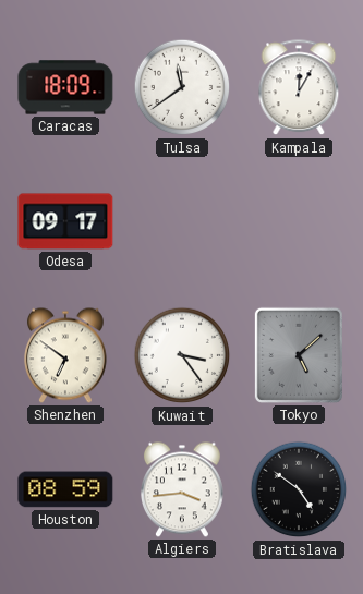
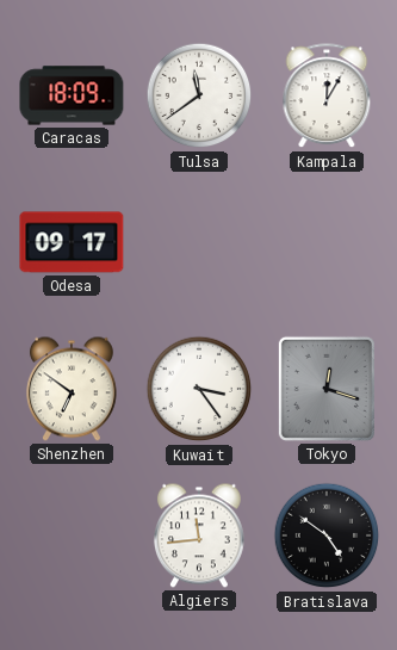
Tokyo: 5:08 -> 12:18
Houston: 08:59 -> none
Algiers: 3:44 -> 11:44
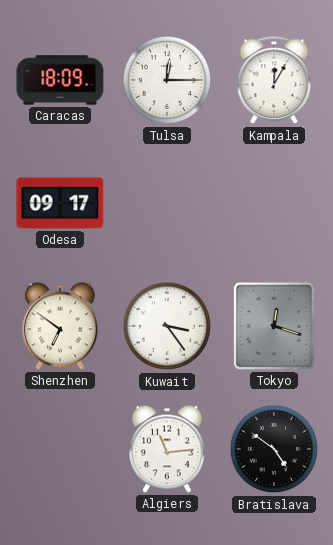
Tulsa: 11:39 -> 12:15
Algiers: 11:44 -> 11:14
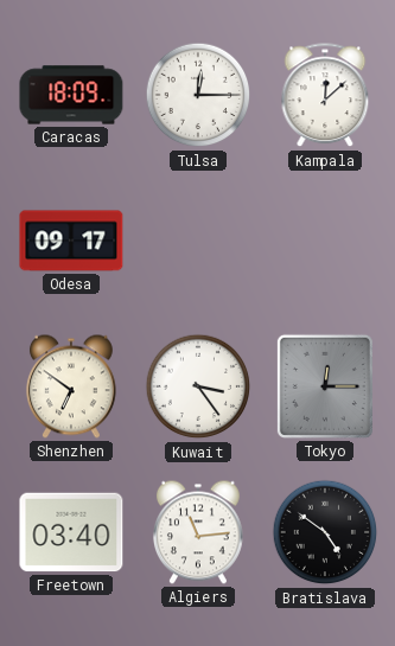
Kampala: 12:05 -> 12:08
Tokyo: 12:18 -> 12:15
Freetown: none -> 03:40
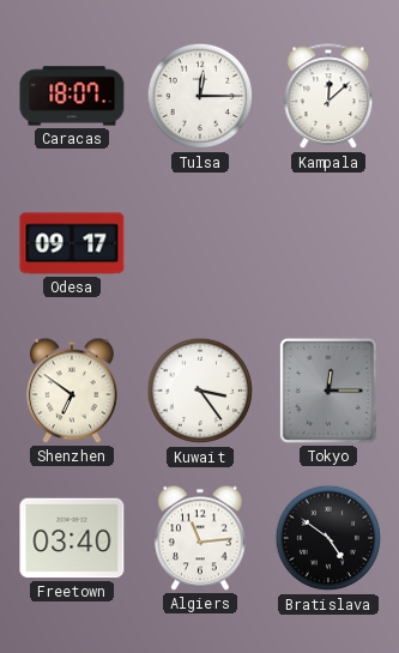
Caracas: 18:09 -> 18:07
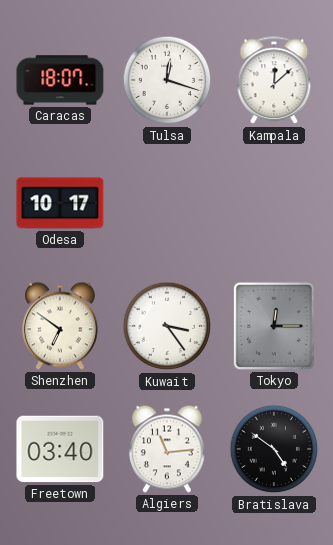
Tulsa: 12:15 -> 12:18
Odesa: 09:17 -> 10:17
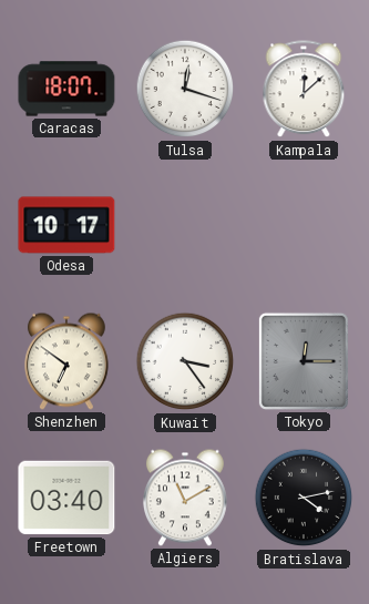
Algiers: 11:14 -> 11:10
Bratislava: 4:51 -> 4:13
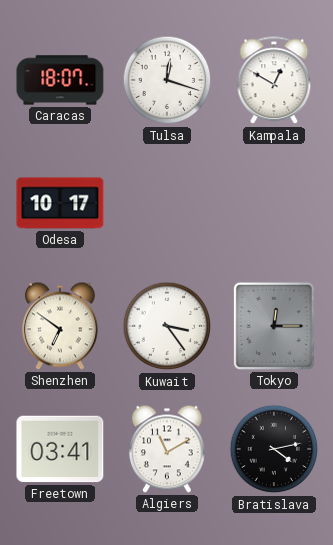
Kampala: 12:08 -> 12:50
Freetown: 03:40 -> 03:41
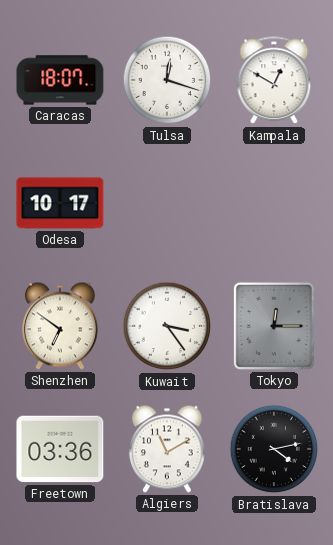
Freetown: 03:41 -> 03:36
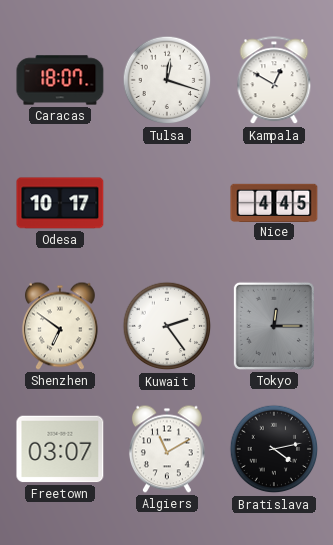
Nice: none -> 4:45
Kuwait: 3:24 -> 2:24
Freetown: 03:36 -> 03:07
